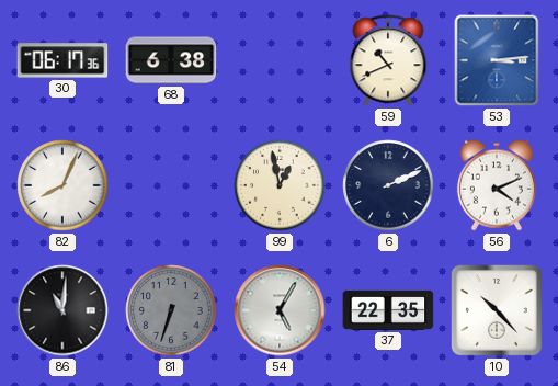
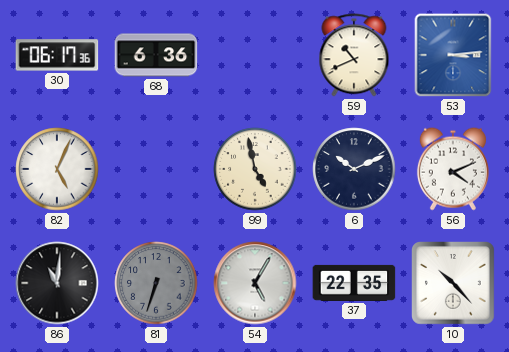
68: 6:38 -> 6:36
82: 8:04 -> 5:04
99: 12:58 -> 4:58
6: 2:11 -> 10:11
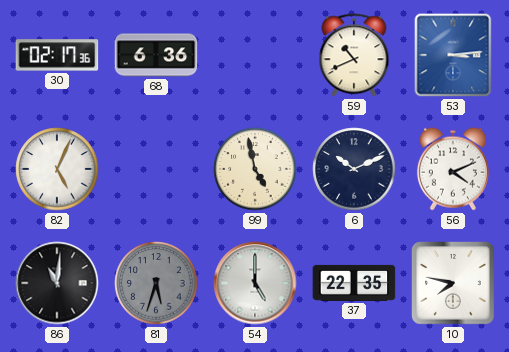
30: 06:17 -> 02:17
81: 6:33 -> 5:33
54: 5:05 -> 5:00
10: 10:23 -> 7:47
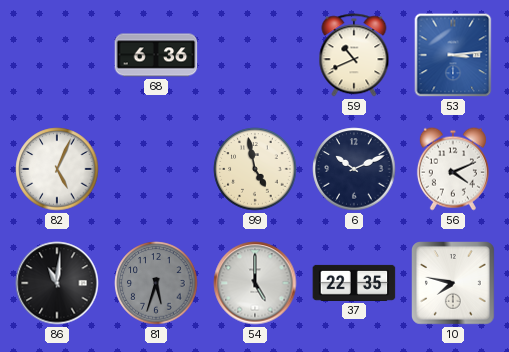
30: 02:17 -> none
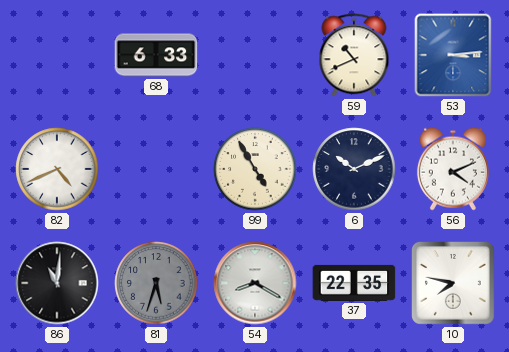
68: 6:36 -> 6:33
82: 5:04 -> 4:41
99: 4:58 -> 4:55
54: 5:00 -> 8:20
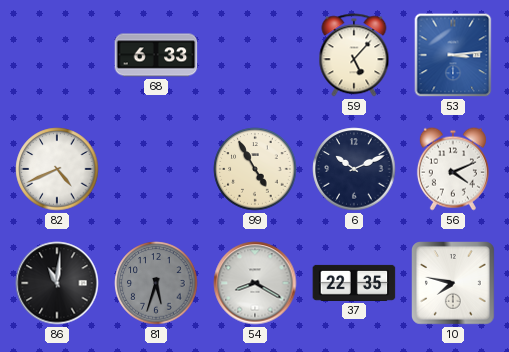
59: 10:41 -> 5:07
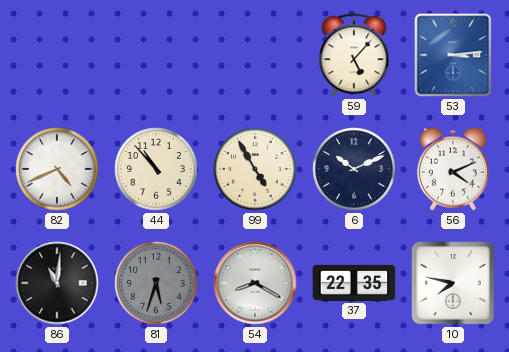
68: 6:33 -> none
44: none -> 10:53
